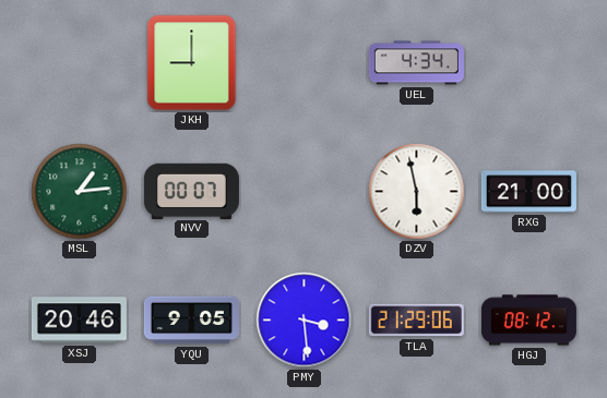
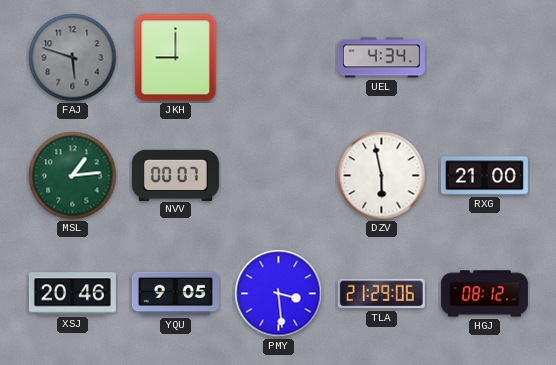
FAJ: none -> 5:48
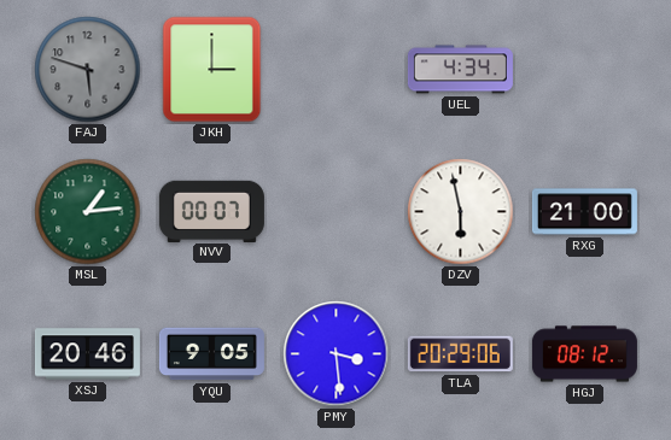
JKH: 9:00 -> 3:00
TLA: 21:29 -> 20:29
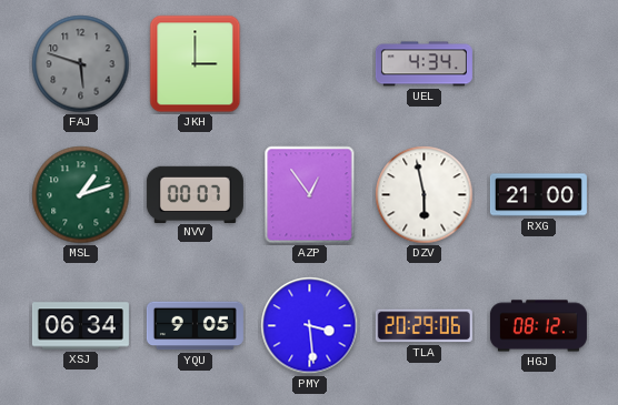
MSL: 1:14 -> 1:12
AZP: none -> 12:54
XSJ: 20:46 -> 06:34
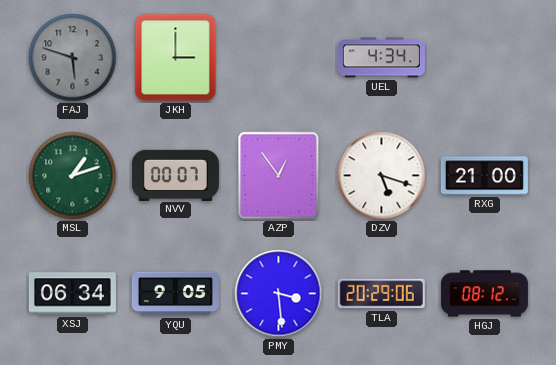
DZV: 5:58 -> 5:18
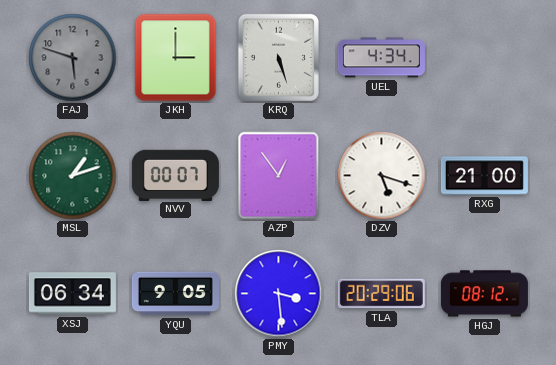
KRQ: none -> 5:27
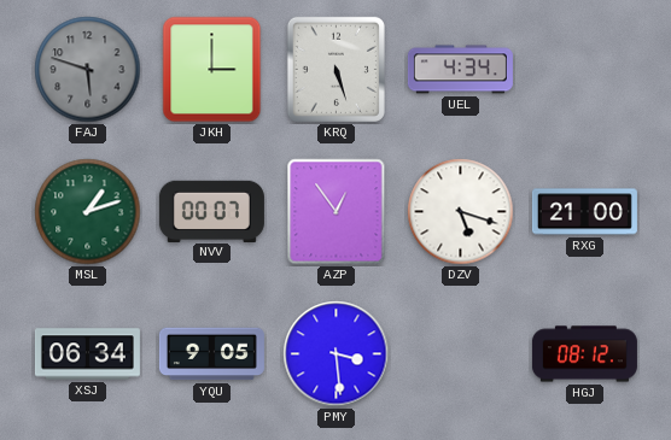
TLA: 20:29 -> none
